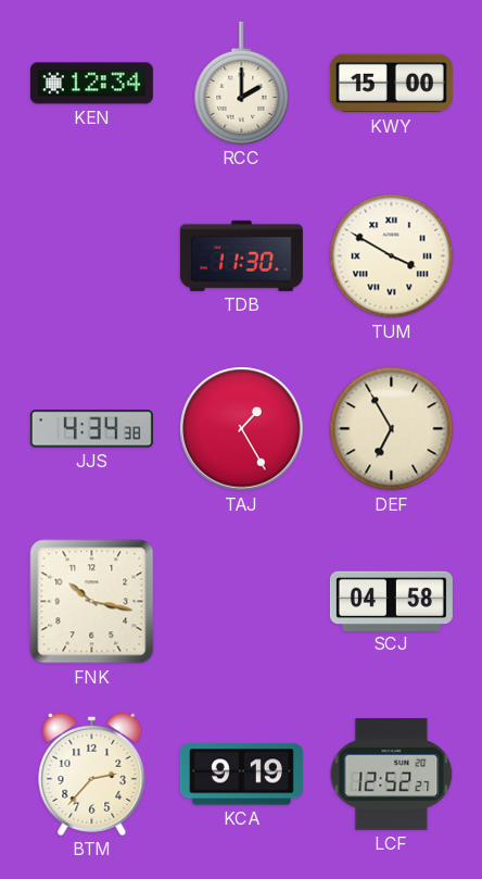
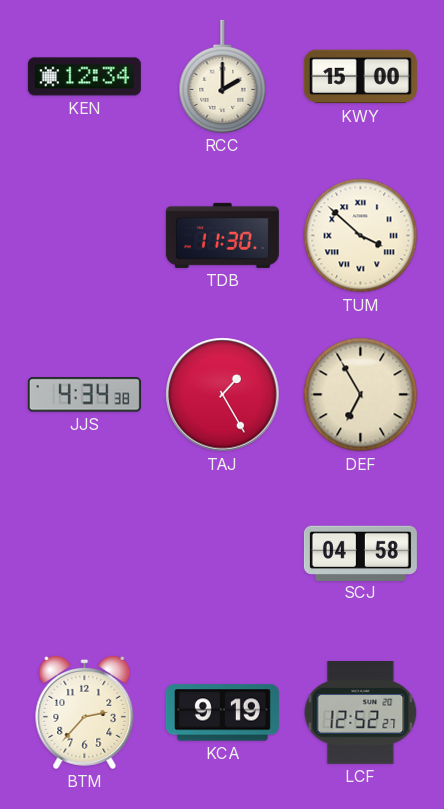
TUM: 3:50 -> 3:52
FNK: 10:17 -> none
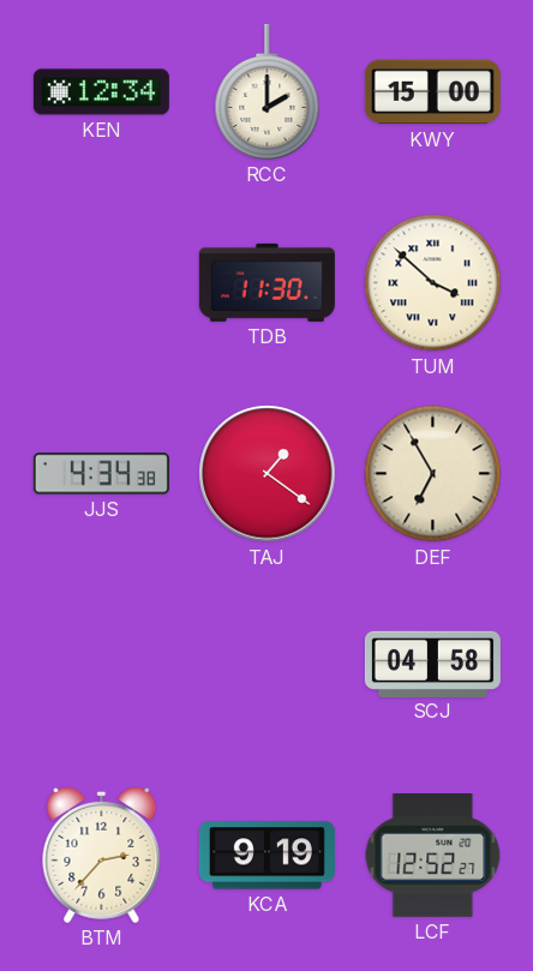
TAJ: 1:25 -> 1:21
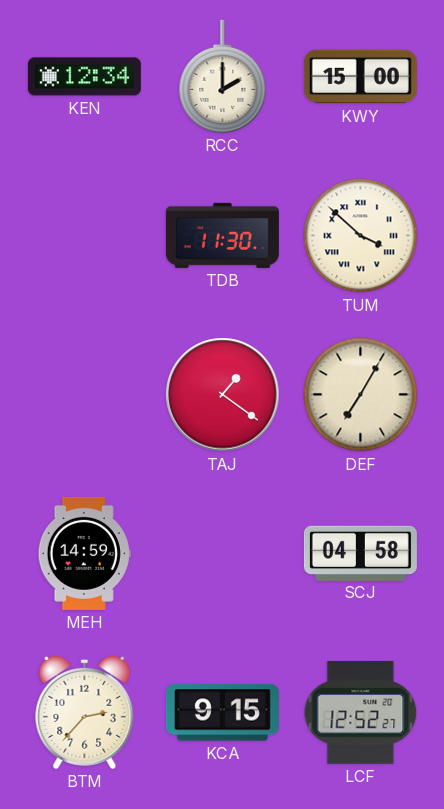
JJS: 4:34 -> none
DEF: 6:55 -> 7:05
MEH: none -> 14:59
KCA: 9:19 -> 9:15
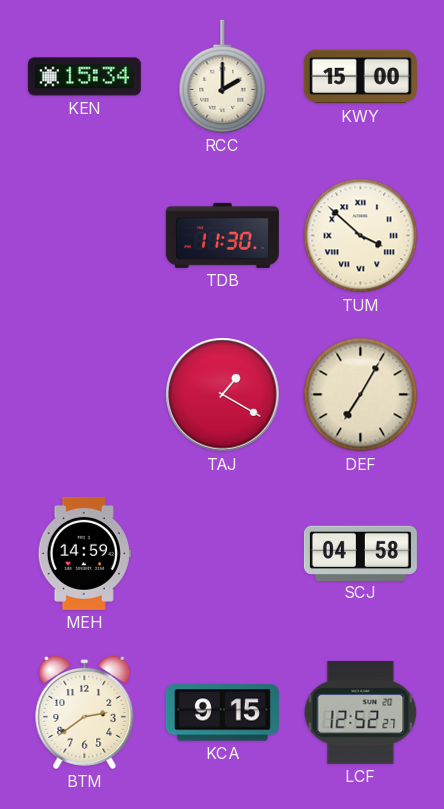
KEN: 12:34 -> 15:34
TAJ: 1:21 -> 1:20
BTM: 2:37 -> 2:39
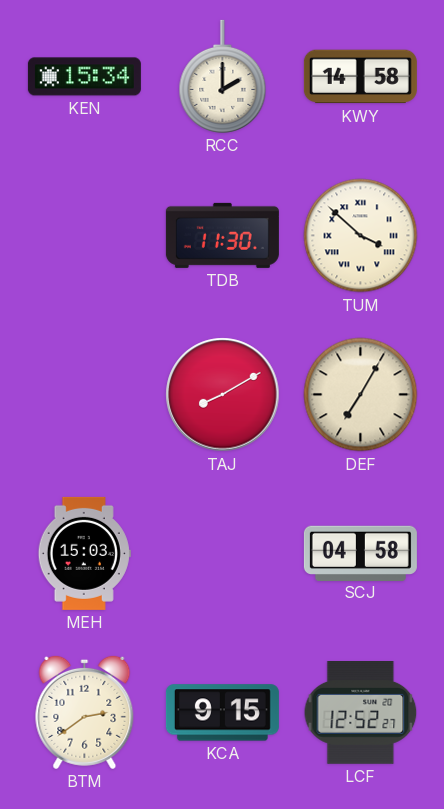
KWY: 15:00 -> 14:58
TAJ: 1:20 -> 8:10
MEH: 14:59 -> 15:03
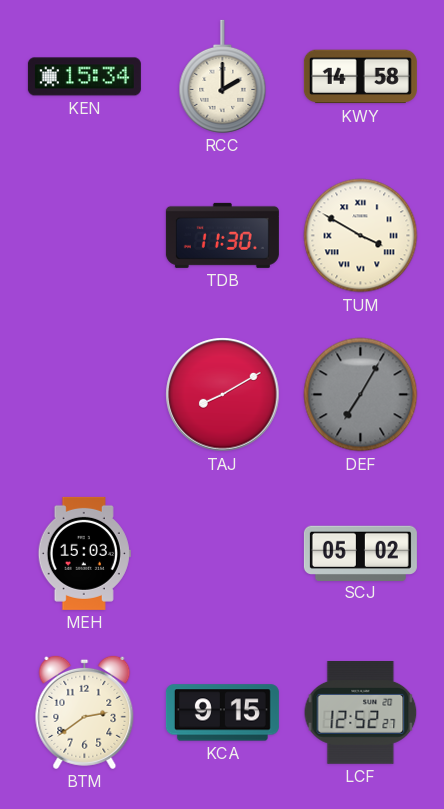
TUM: 3:52 -> 3:50
DEF dial: cream -> grey
SCJ: 04:58 -> 05:02
